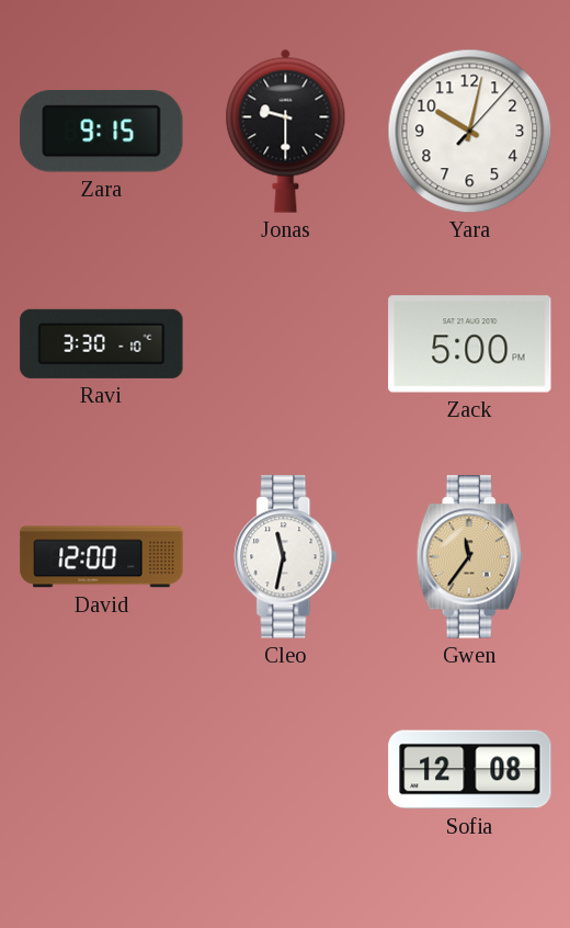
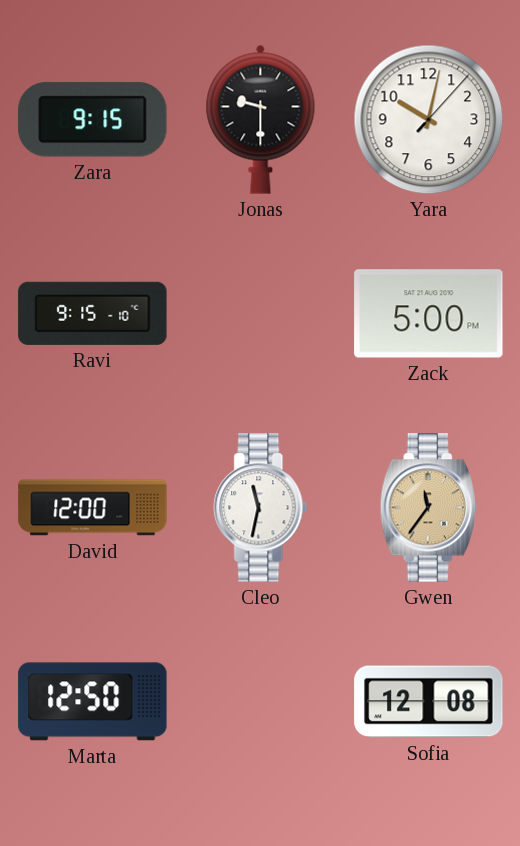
Ravi: 3:30 -> 9:15
Marta: none -> 12:50
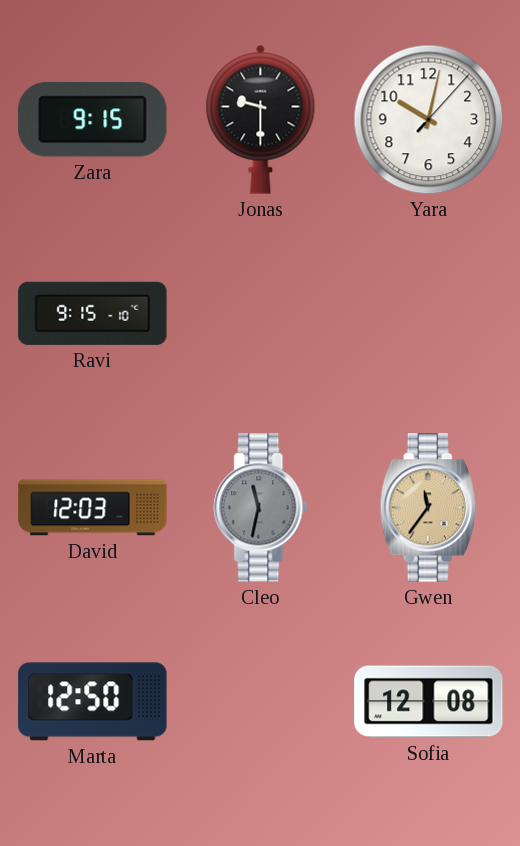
Zack: 5:00 -> none
David: 12:00 -> 12:03
Cleo dial: white -> grey
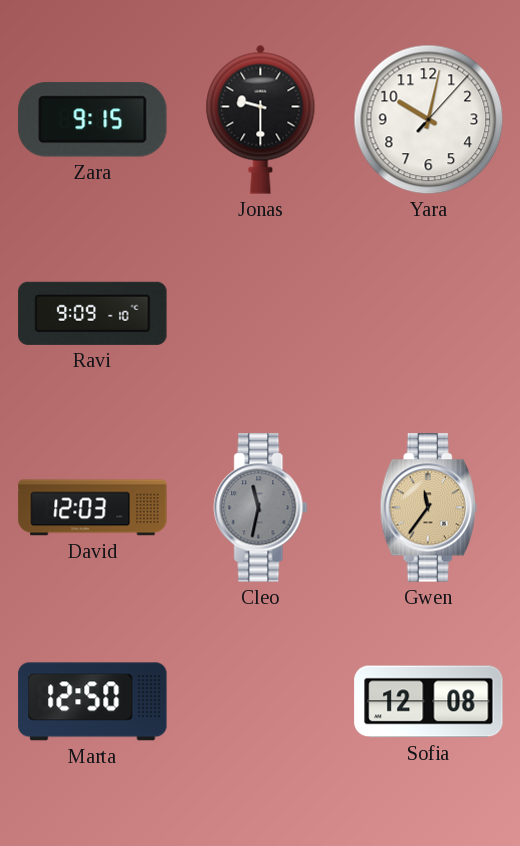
Ravi: 9:15 -> 9:09
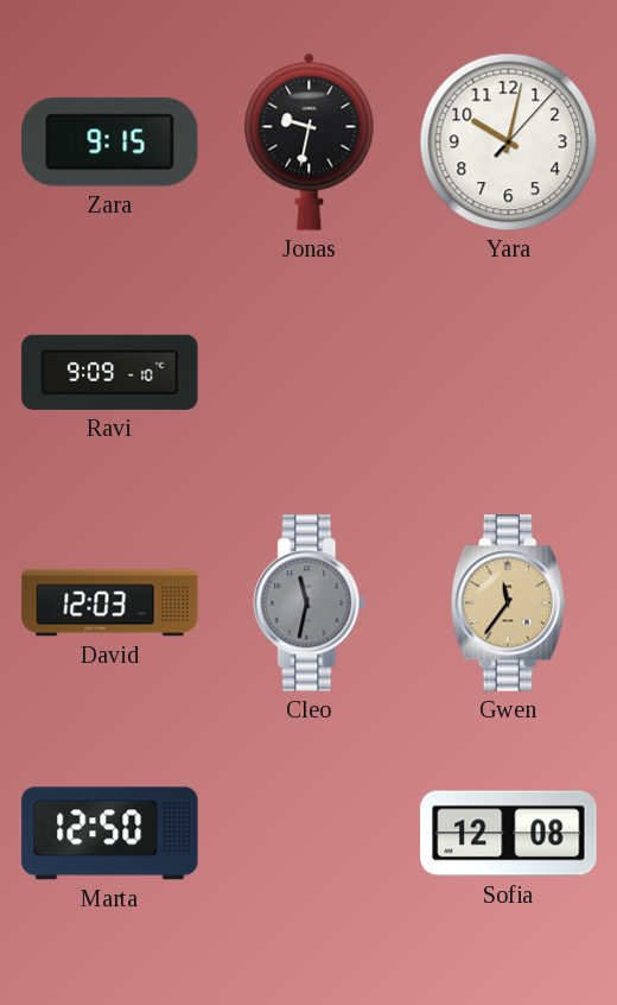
Jonas: 9:30 -> 9:32
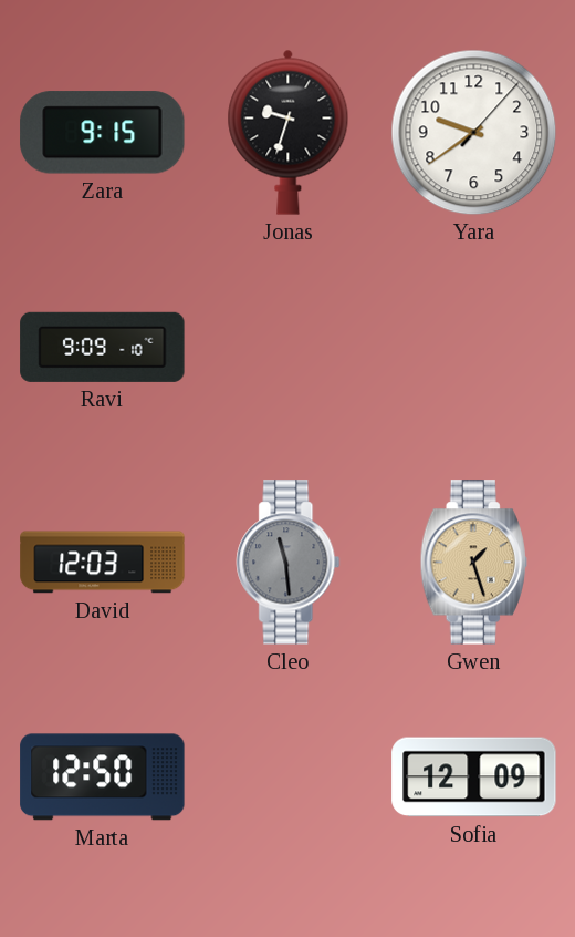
Jonas: 9:32 -> 9:33
Yara: 10:02 -> 9:39
Cleo: 11:32 -> 11:29
Gwen: 11:36 -> 1:27
Sofia: 12:08 -> 12:09
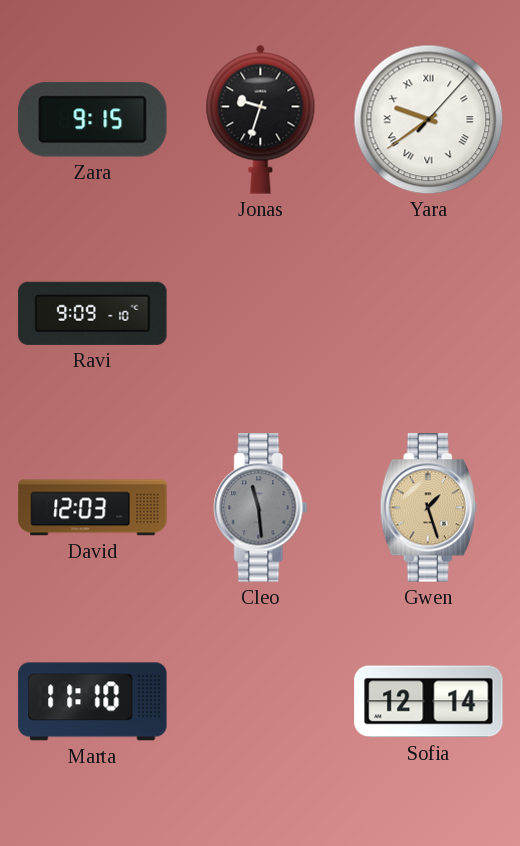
Yara numerals: Arabic -> Roman
Marta: 12:50 -> 11:10
Sofia: 12:09 -> 12:14
